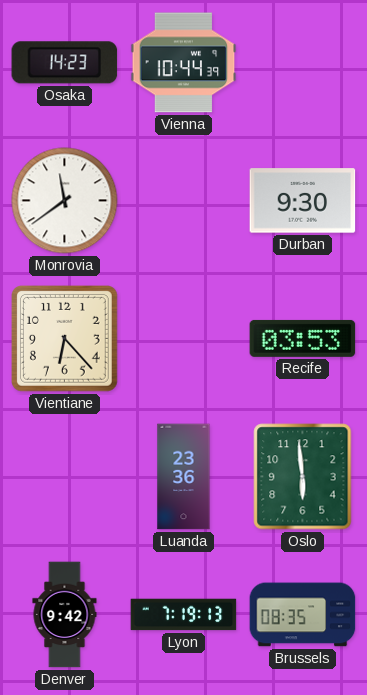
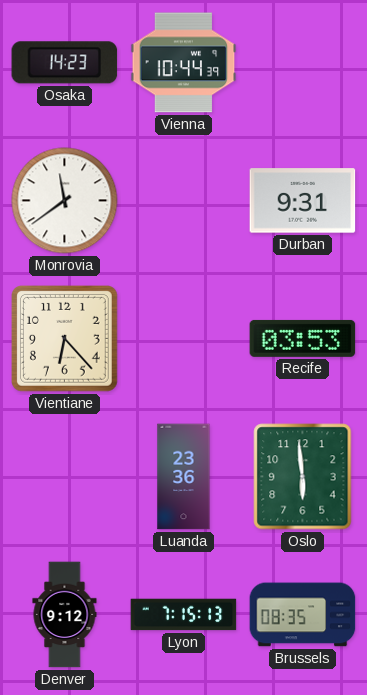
Durban: 9:30 -> 9:31
Denver: 9:42 -> 9:12
Lyon: 7:19 -> 7:15
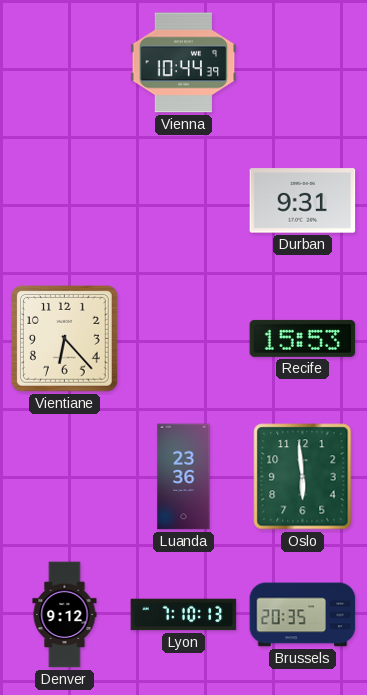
Osaka: 14:23 -> none
Monrovia: 11:39 -> none
Recife: 03:53 -> 15:53
Lyon: 7:15 -> 7:10
Brussels: 08:35 -> 20:35
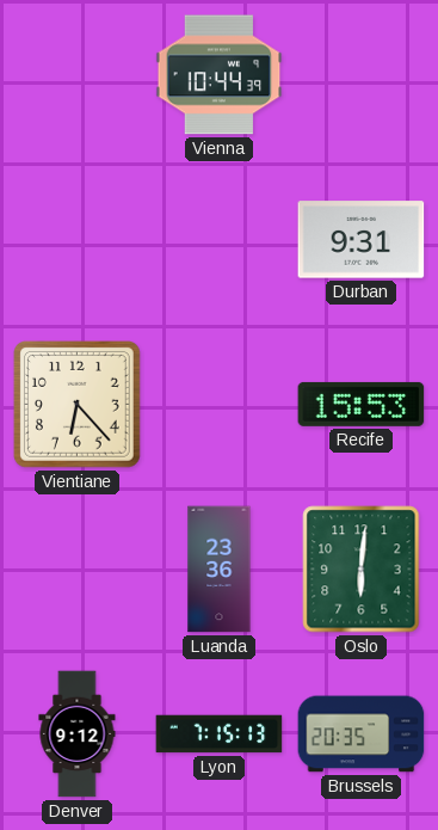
Oslo: 5:59 -> 6:01
Lyon: 7:10 -> 7:15
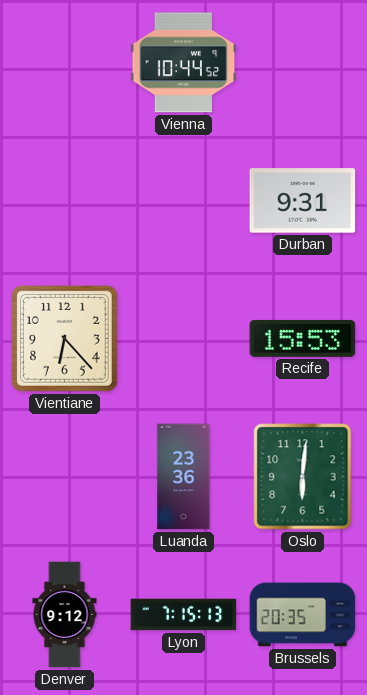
Vienna: 10:44:39 -> 10:44:52
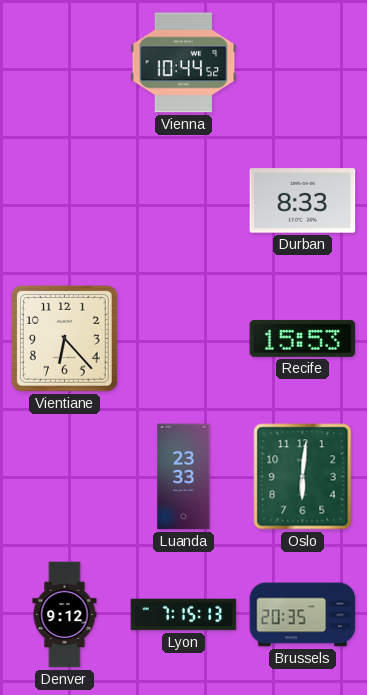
Durban: 9:31 -> 8:33
Luanda: 23:36 -> 23:33
